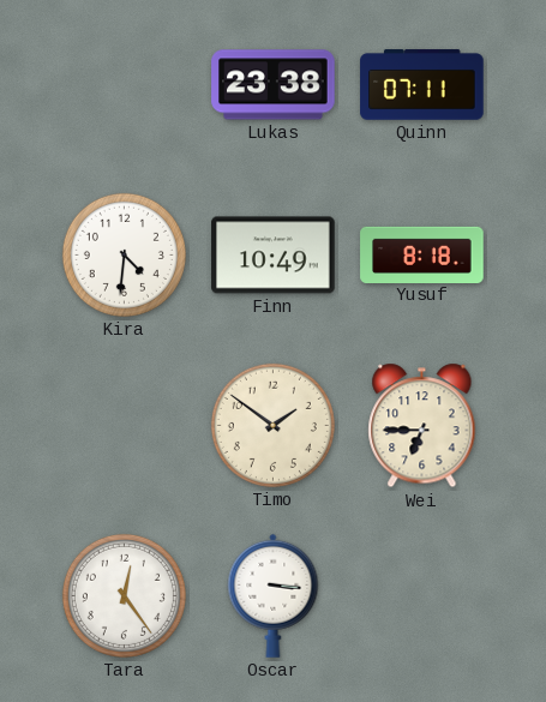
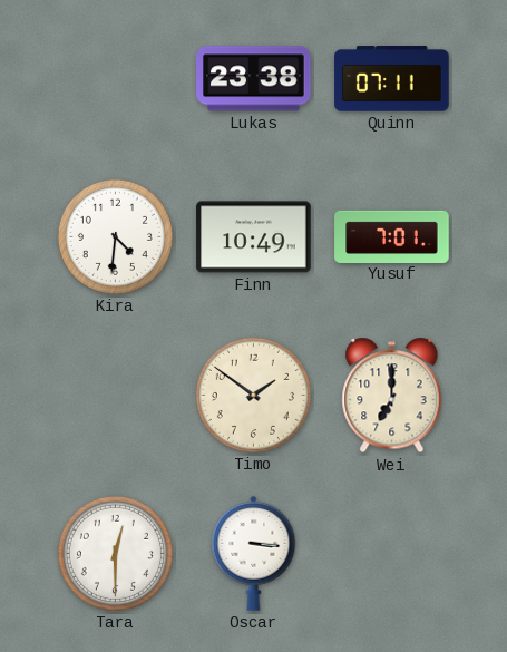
Yusuf: 8:18 -> 7:01
Wei: 6:45 -> 7:00
Tara: 12:24 -> 12:30
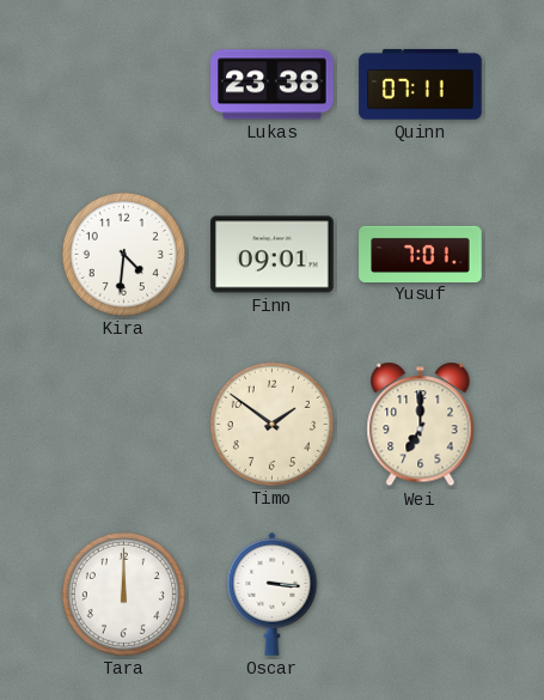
Finn: 10:49 -> 09:01
Tara: 12:30 -> 12:00
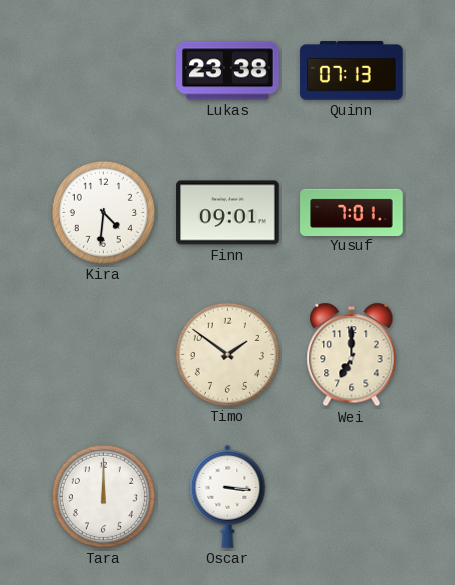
Quinn: 07:11 -> 07:13
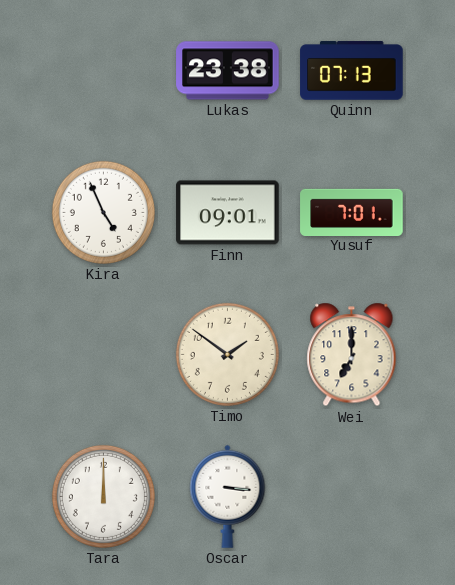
Kira: 4:31 -> 4:56
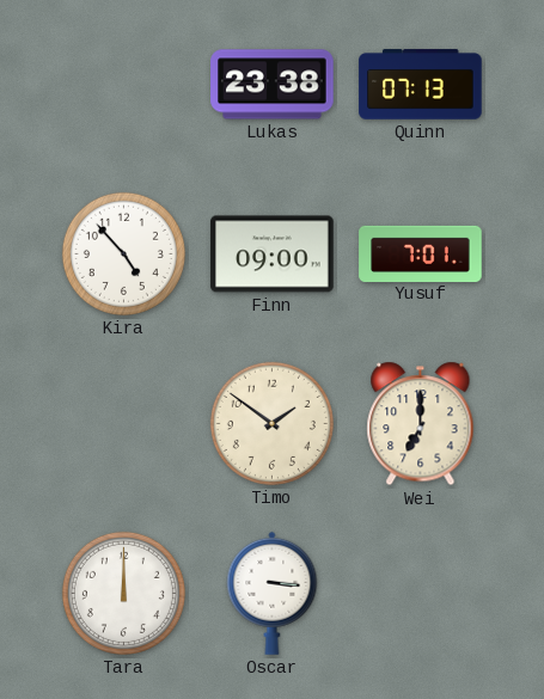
Kira: 4:56 -> 4:53
Finn: 09:01 -> 09:00
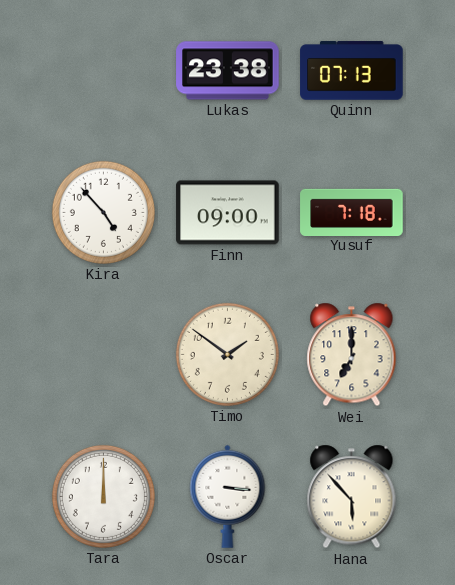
Yusuf: 7:01 -> 7:18
Hana: none -> 5:53
